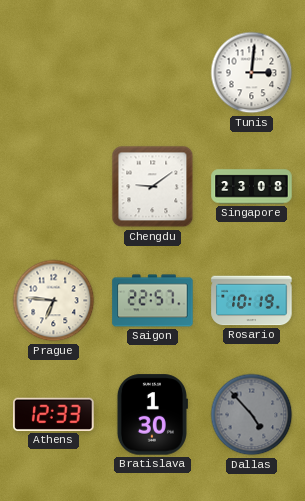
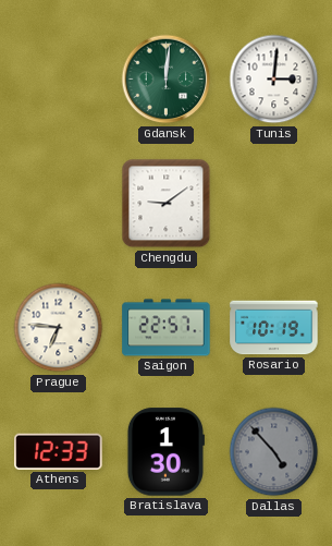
Gdansk: none -> 12:01
Singapore: 23:08 -> none
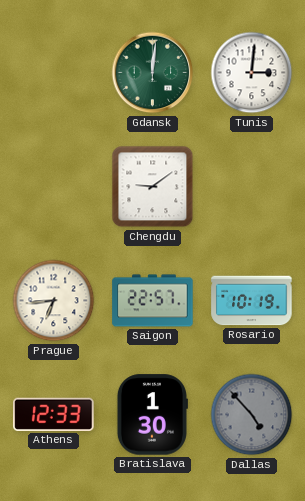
Prague: 6:46 -> 6:44
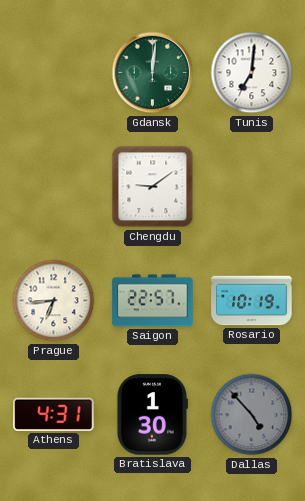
Tunis: 3:01 -> 7:01
Athens: 12:33 -> 4:31
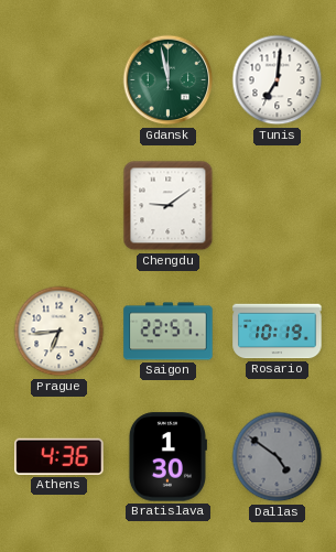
Gdansk: 12:01 -> 11:58
Athens: 4:31 -> 4:36
Dallas: 4:53 -> 4:51
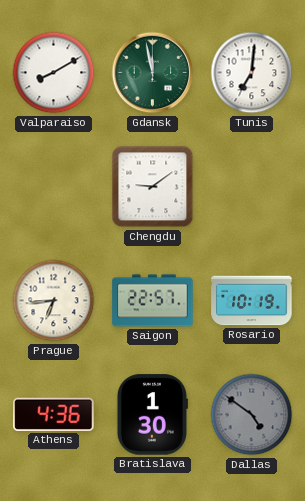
Valparaiso: none -> 8:10
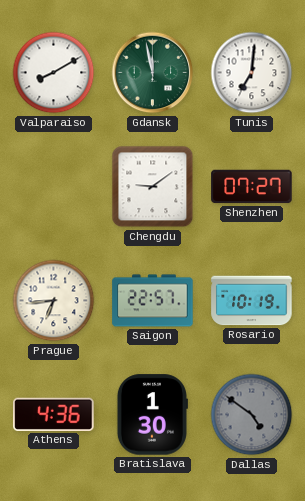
Shenzhen: none -> 07:27
